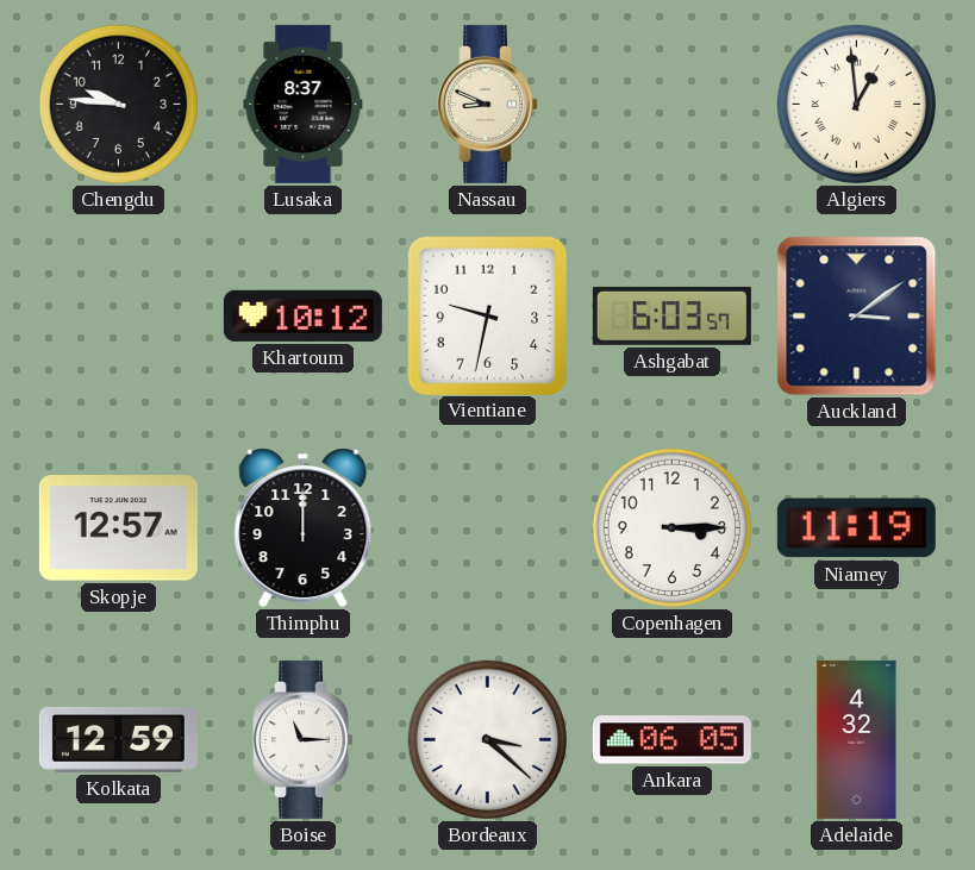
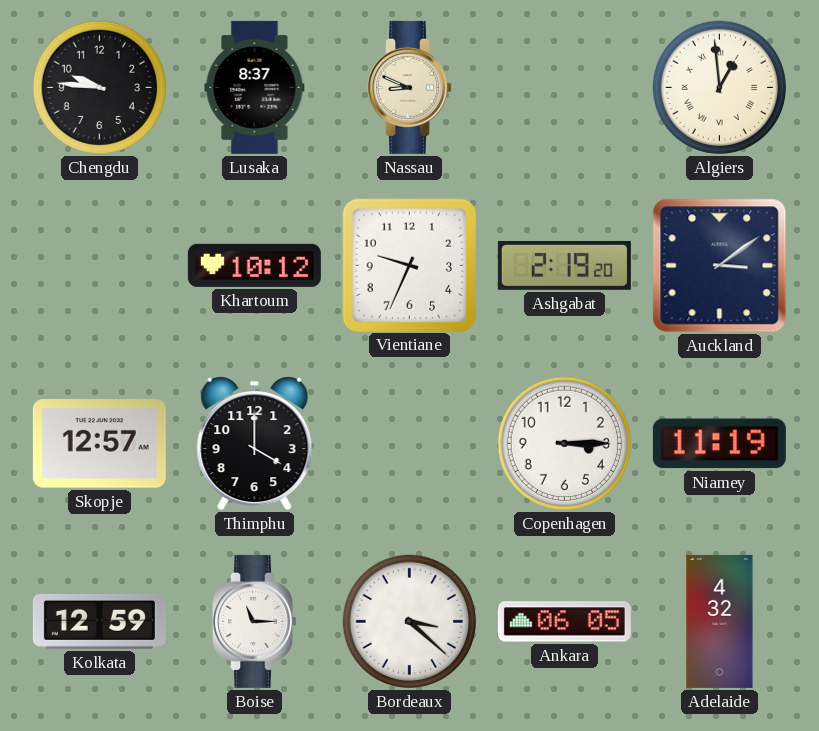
Vientiane: 9:32 -> 9:34
Ashgabat: 6:03 -> 2:19
Thimphu: 12:00 -> 4:00
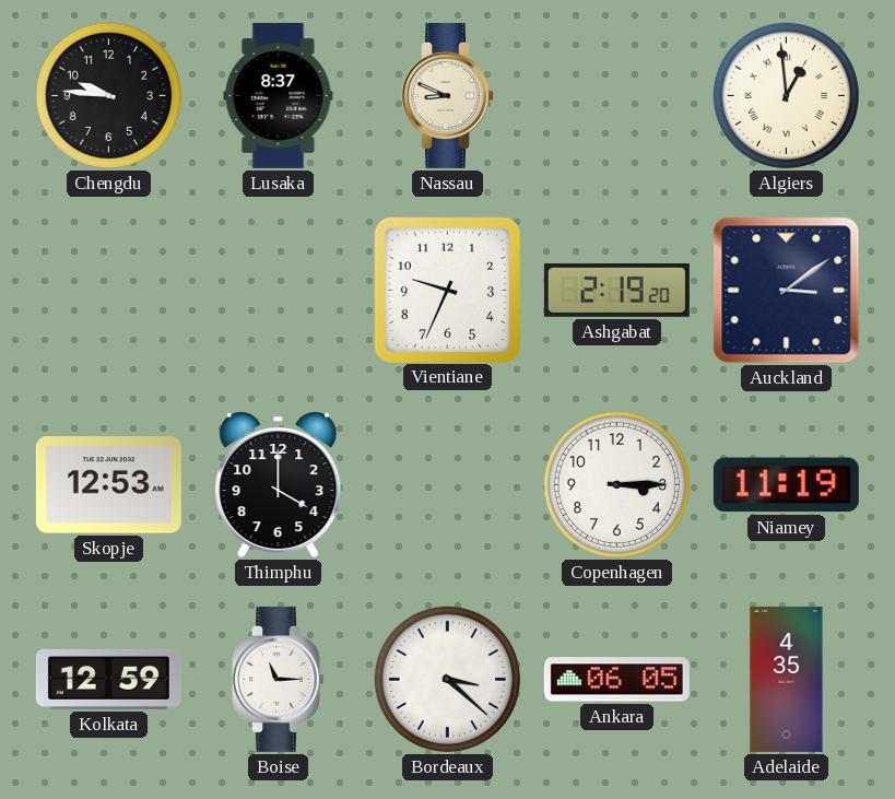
Khartoum: 10:12 -> none
Skopje: 12:57 -> 12:53
Adelaide: 4:32 -> 4:35
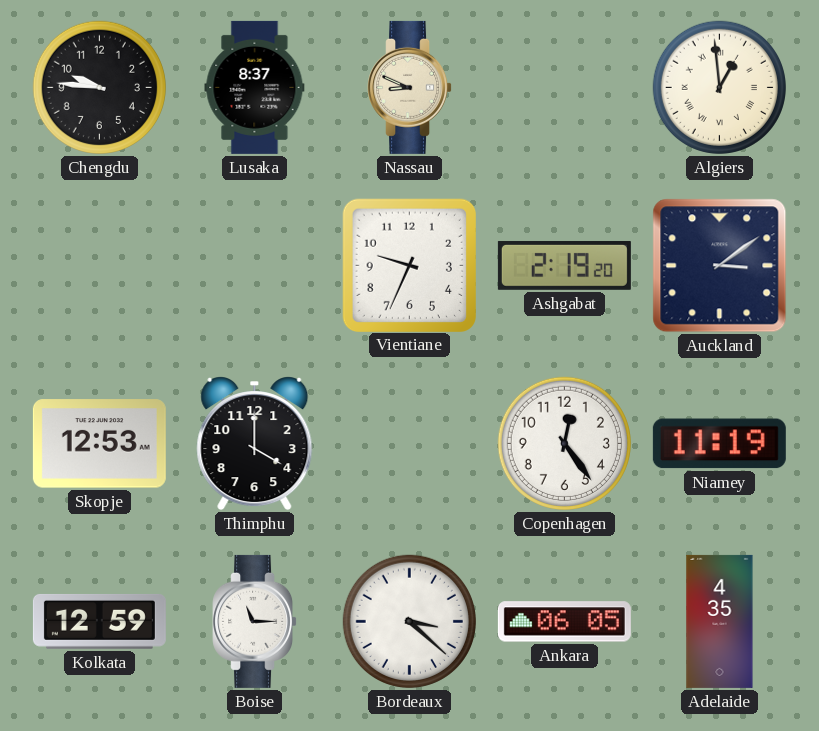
Copenhagen: 3:15 -> 12:24
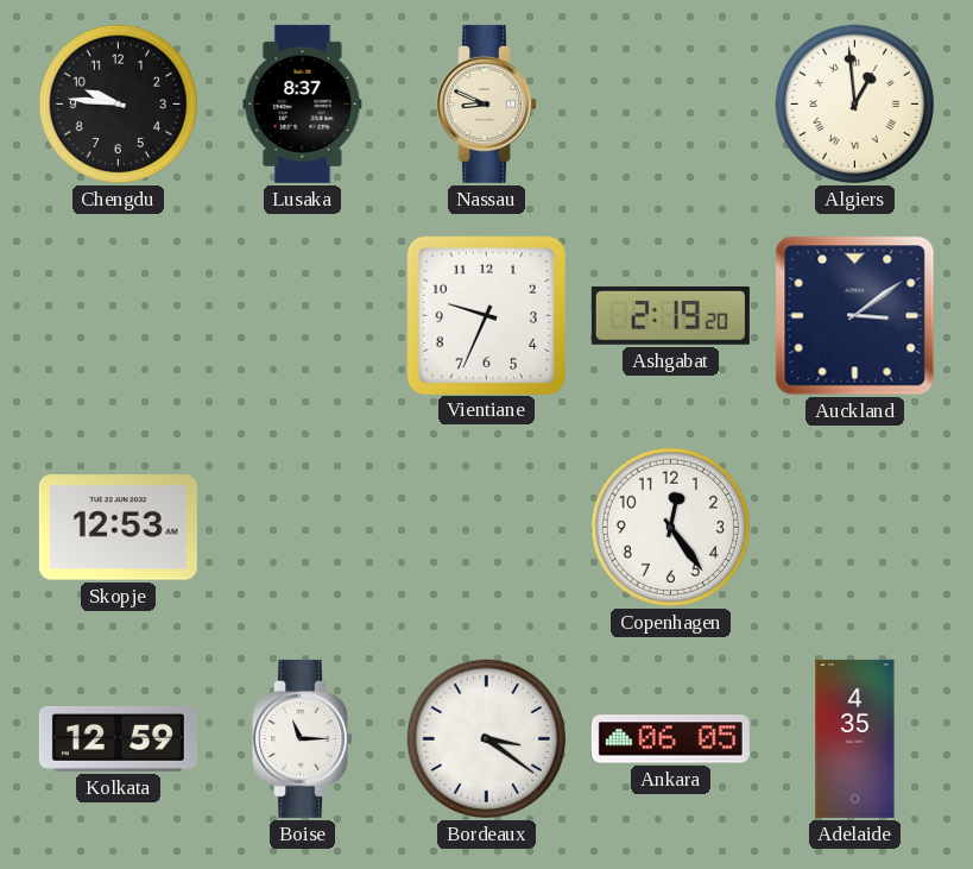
Thimphu: 4:00 -> none
Niamey: 11:19 -> none
Bordeaux: 3:22 -> 3:21
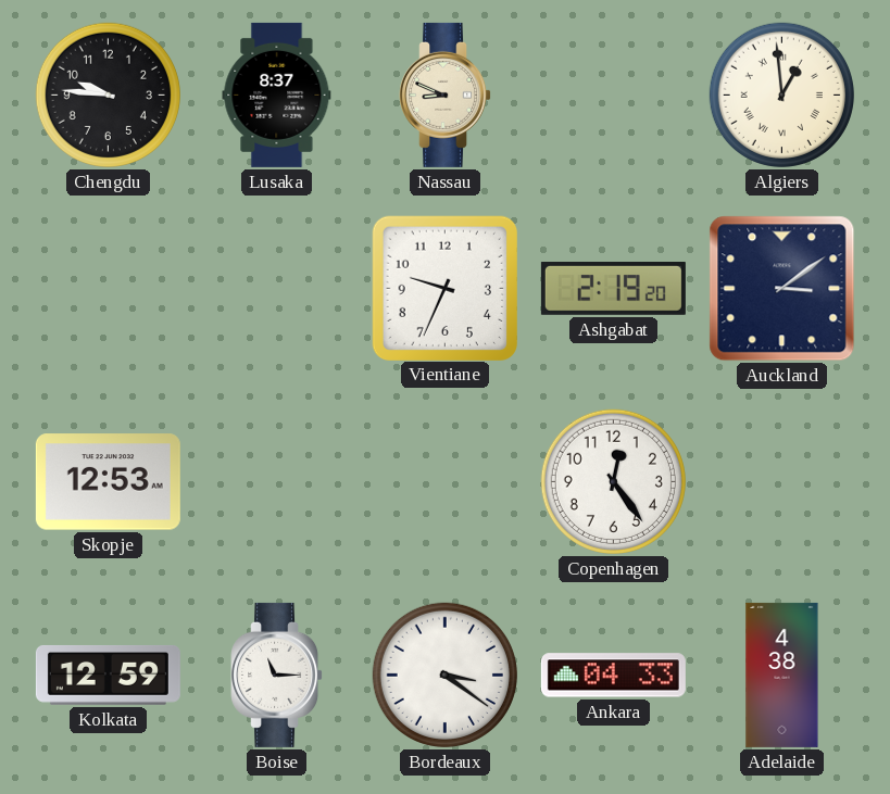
Ankara: 06:05 -> 04:33
Adelaide: 4:35 -> 4:38
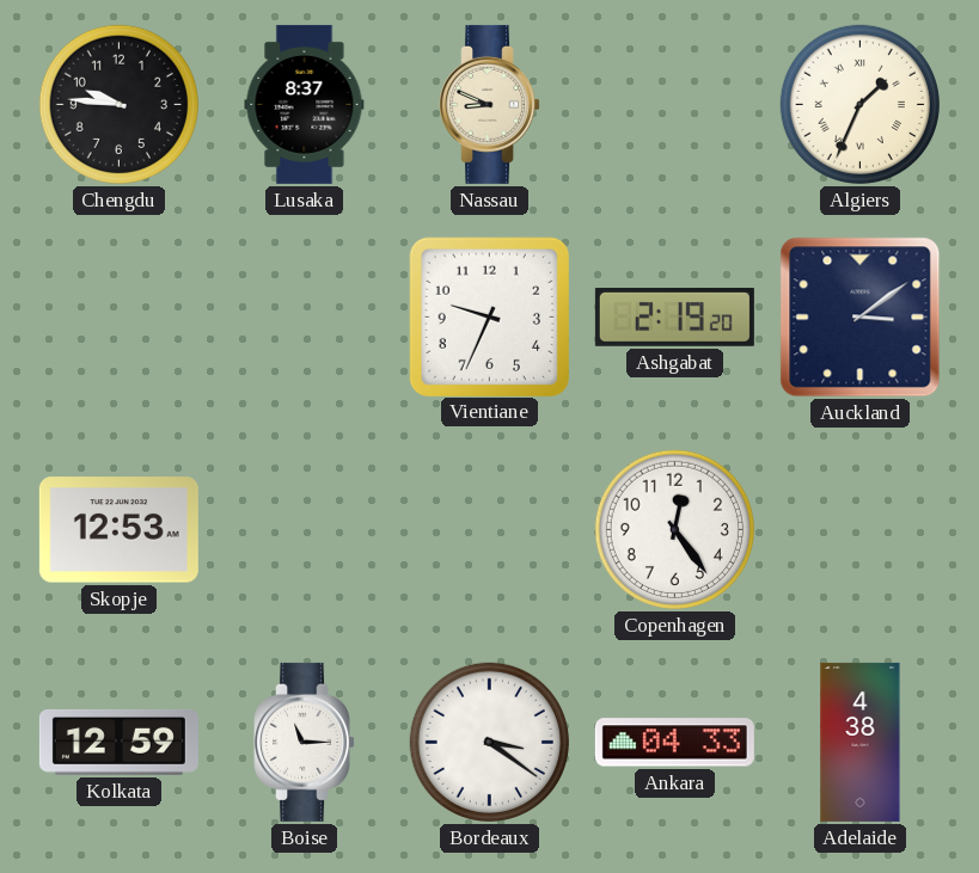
Algiers: 12:59 -> 1:34
